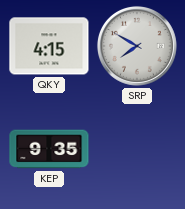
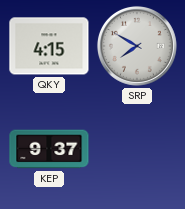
KEP: 9:35 -> 9:37
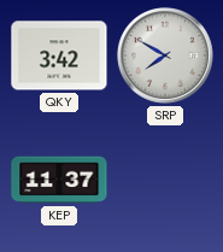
QKY: 4:15 -> 3:42
KEP: 9:37 -> 11:37
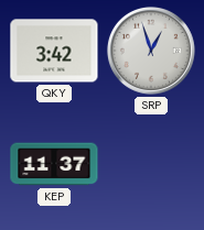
SRP: 7:50 -> 12:57
